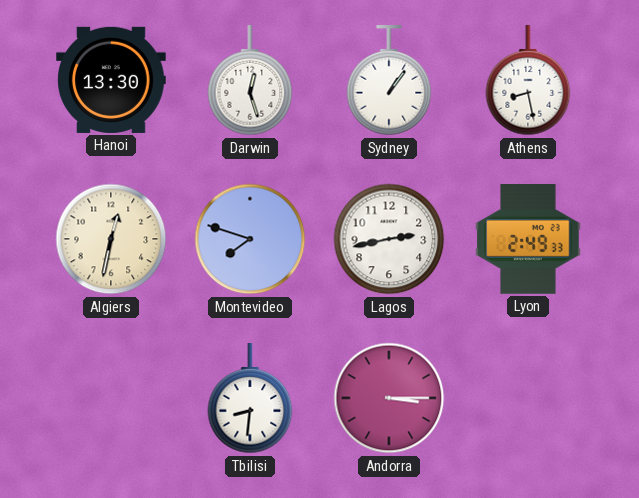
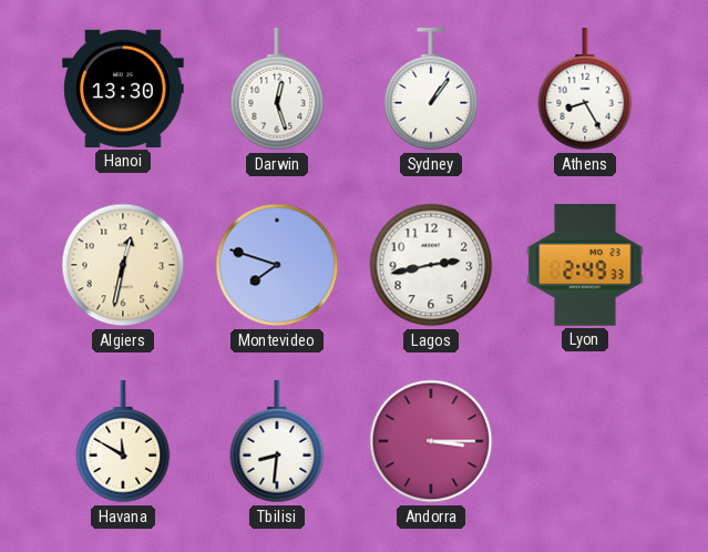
Athens: 8:28 -> 8:25
Havana: none -> 11:50
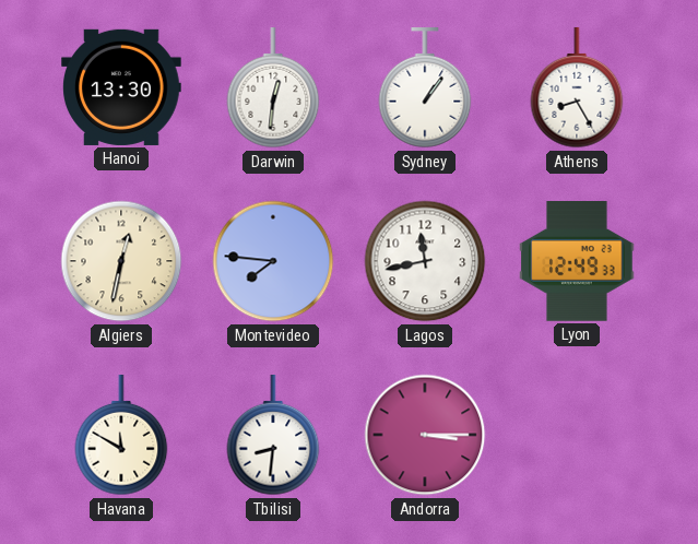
Darwin: 12:27 -> 12:31
Montevideo: 7:48 -> 7:46
Lagos: 2:43 -> 11:43
Lyon: 2:49 -> 12:49
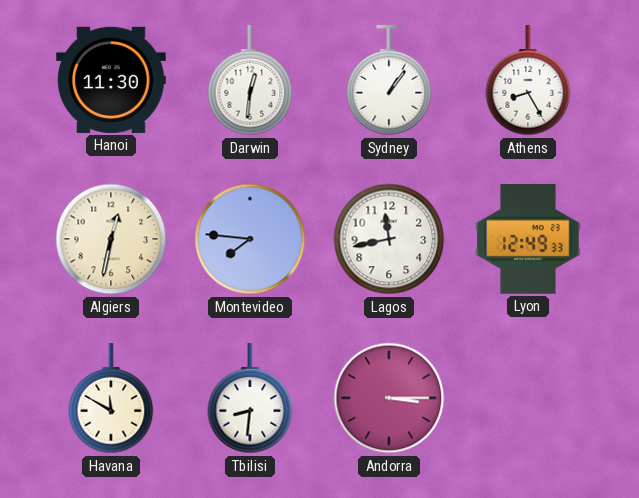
Hanoi: 13:30 -> 11:30
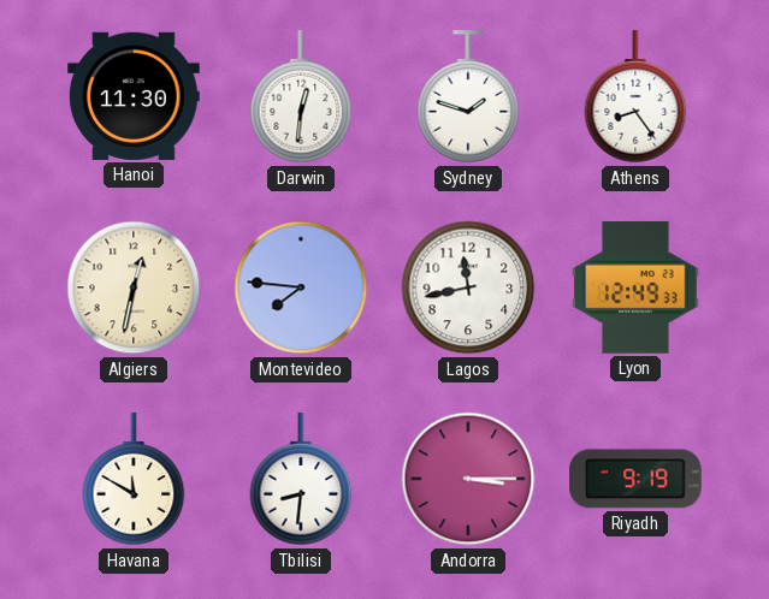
Sydney: 1:06 -> 1:48
Athens: 8:25 -> 8:24
Riyadh: none -> 9:19
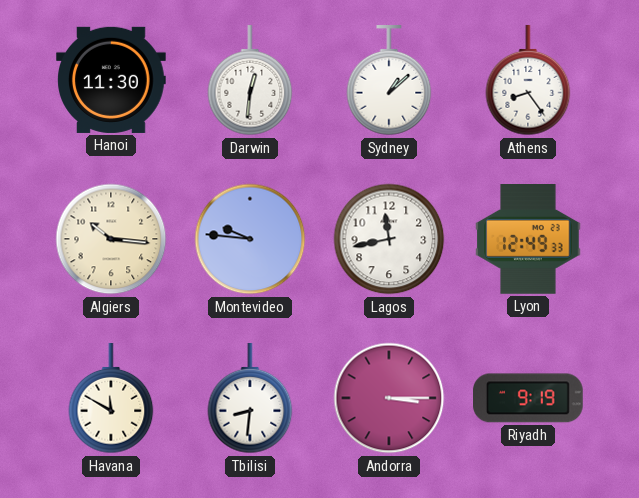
Sydney: 1:48 -> 1:08
Algiers: 12:32 -> 10:16
Montevideo: 7:46 -> 9:46
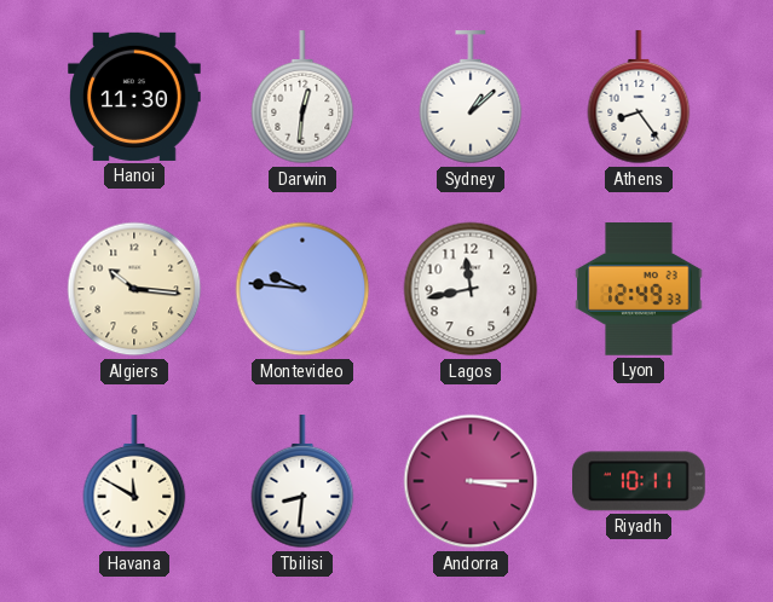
Riyadh: 9:19 -> 10:11
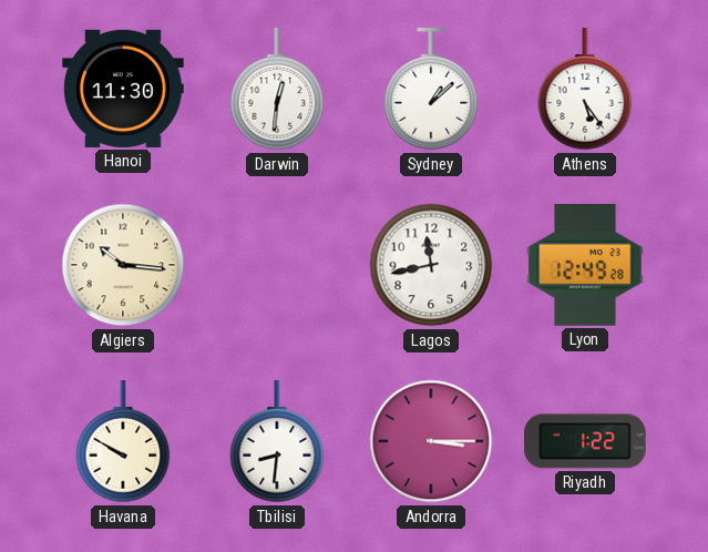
Athens: 8:24 -> 5:24
Montevideo: 9:46 -> none
Lyon: 12:49:33 -> 12:49:28
Havana: 11:50 -> 9:50
Riyadh: 10:11 -> 1:22
